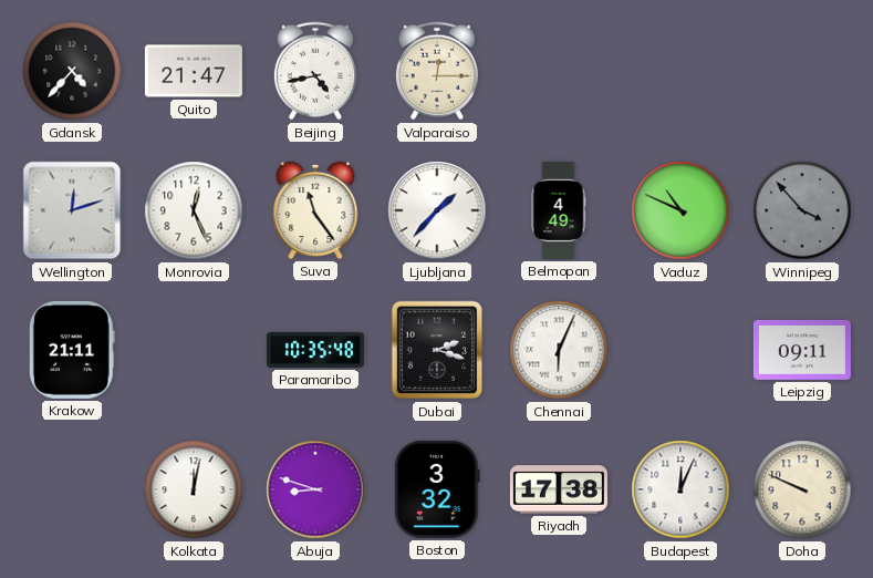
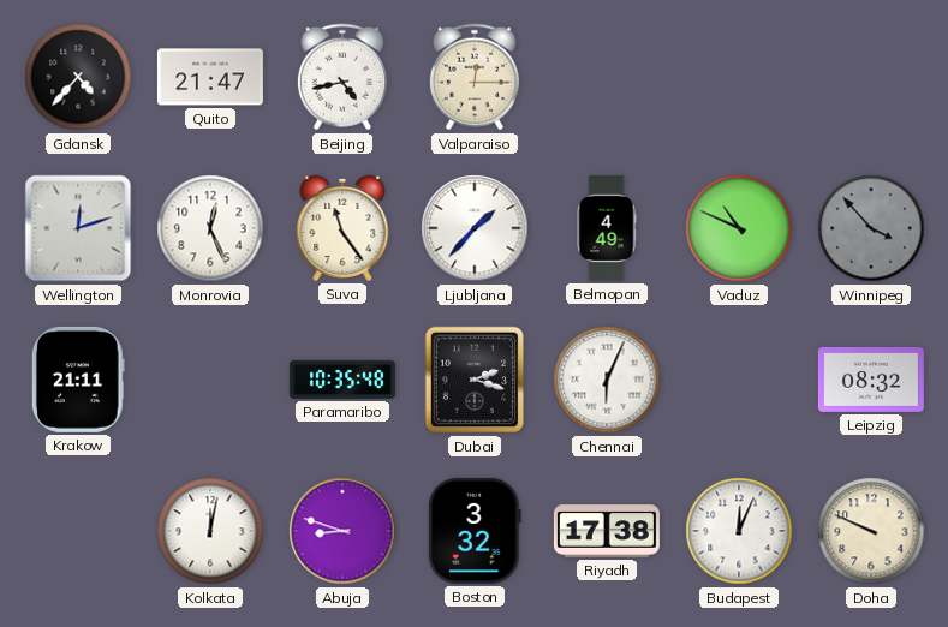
Leipzig: 09:11 -> 08:32
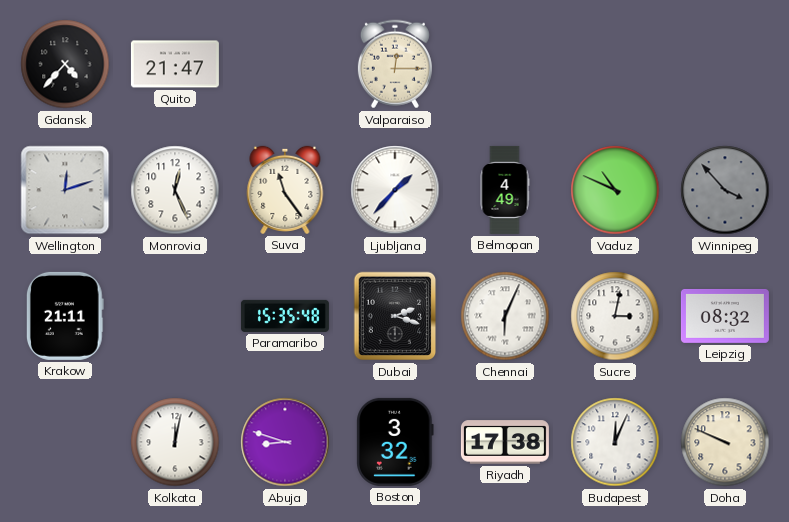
Beijing: 4:43 -> none
Paramaribo: 10:35 -> 15:35
Sucre: none -> 3:02
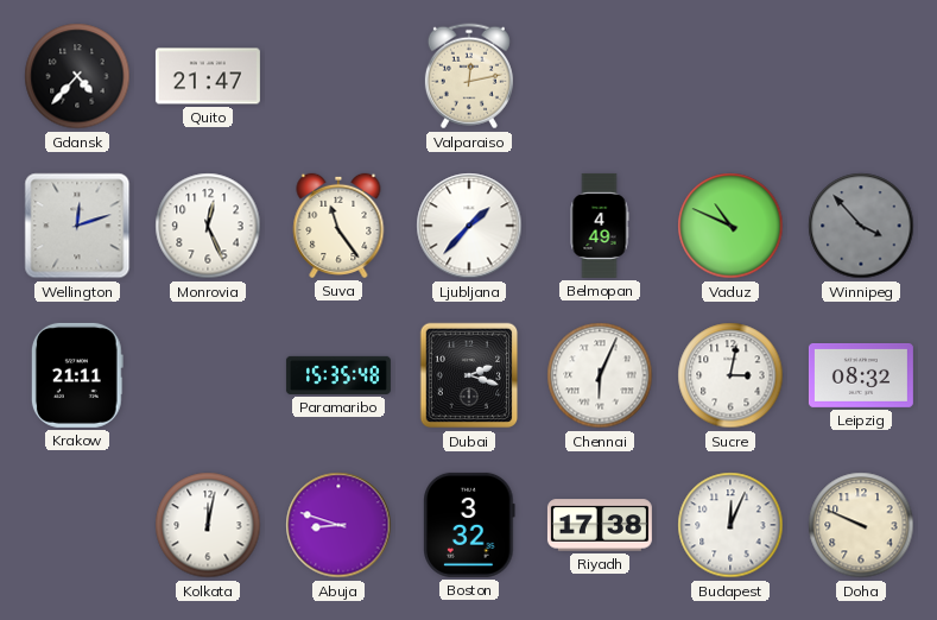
Valparaiso: 12:15 -> 12:13
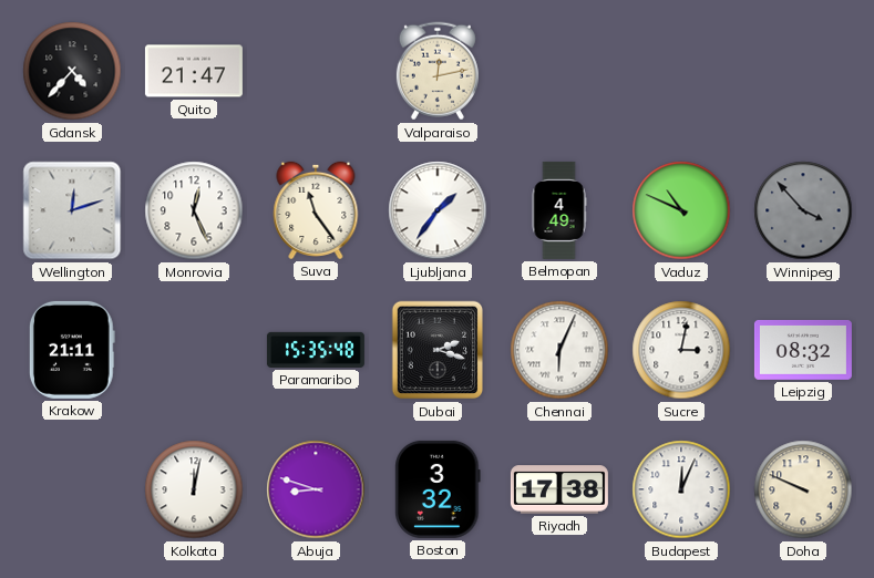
Ljubljana: 1:37 -> 1:36
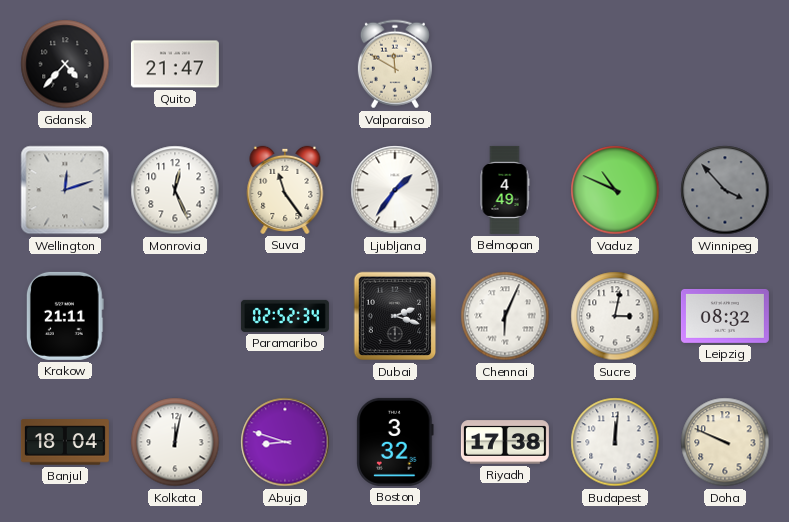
Valparaiso: 12:13 -> 11:50
Paramaribo: 15:35 -> 02:52
Banjul: none -> 18:04
Budapest: 12:04 -> 12:01
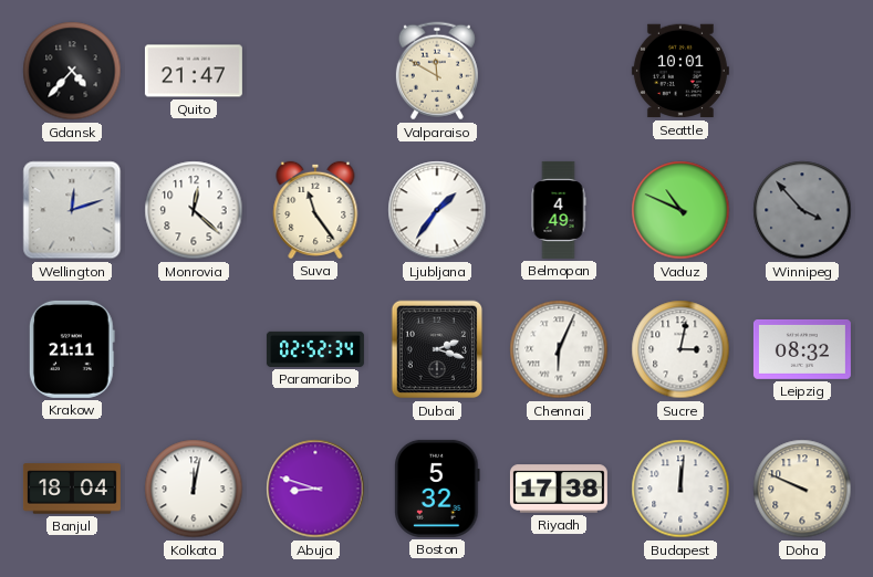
Seattle: none -> 10:01
Monrovia: 12:26 -> 12:22
Boston: 3:32 -> 5:32
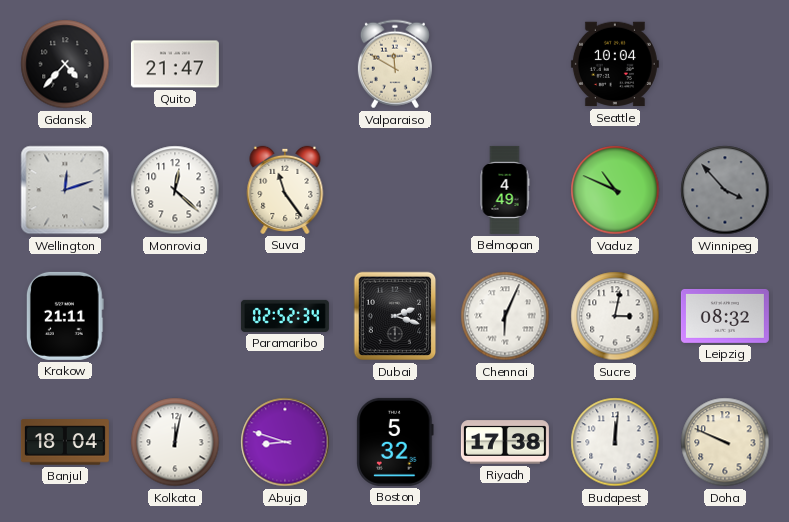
Seattle: 10:01 -> 10:04
Ljubljana: 1:36 -> none
